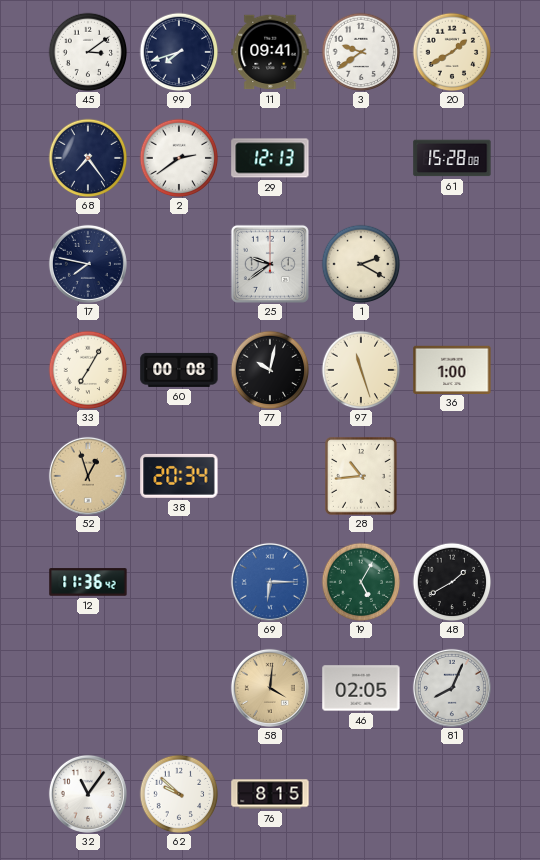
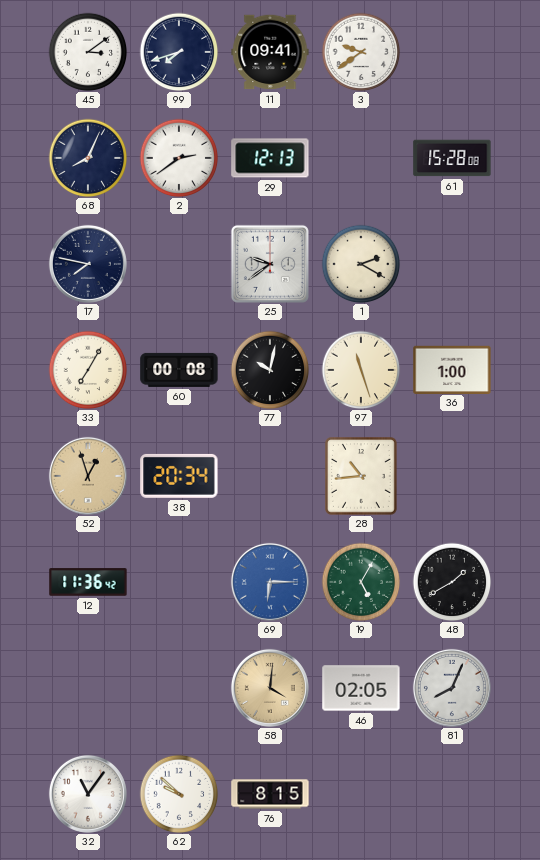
20: 1:40 -> none
68: 7:24 -> 8:04
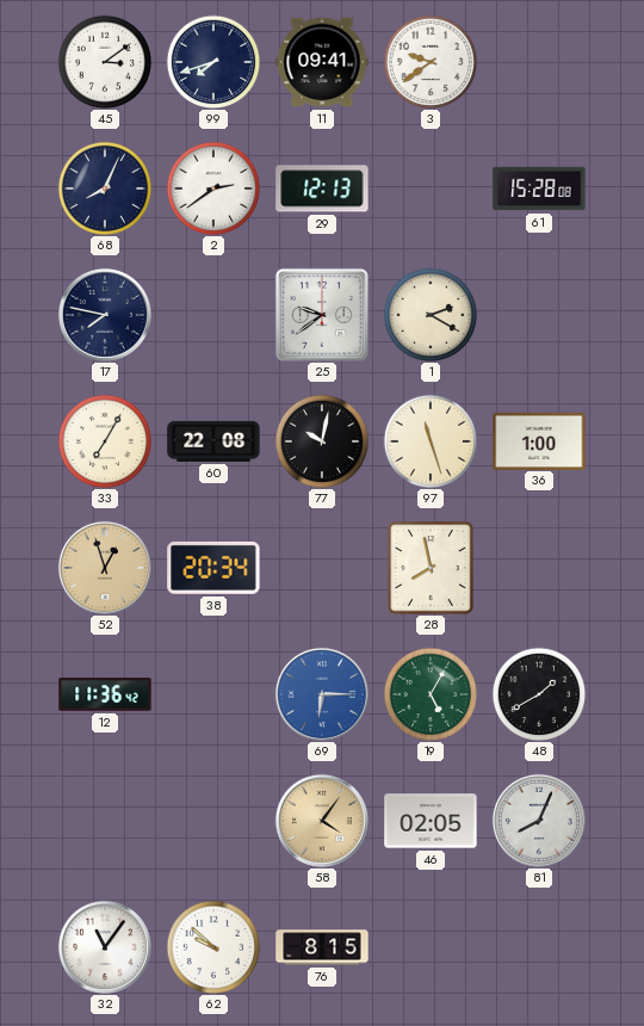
60: 00:08 -> 22:08
28: 10:44 -> 7:58
58: 4:01 -> 4:06
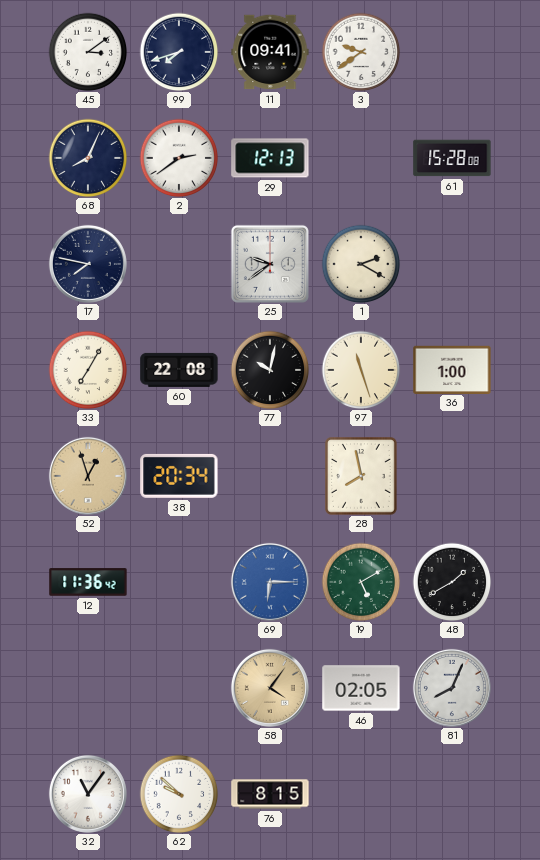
19: 5:05 -> 5:10
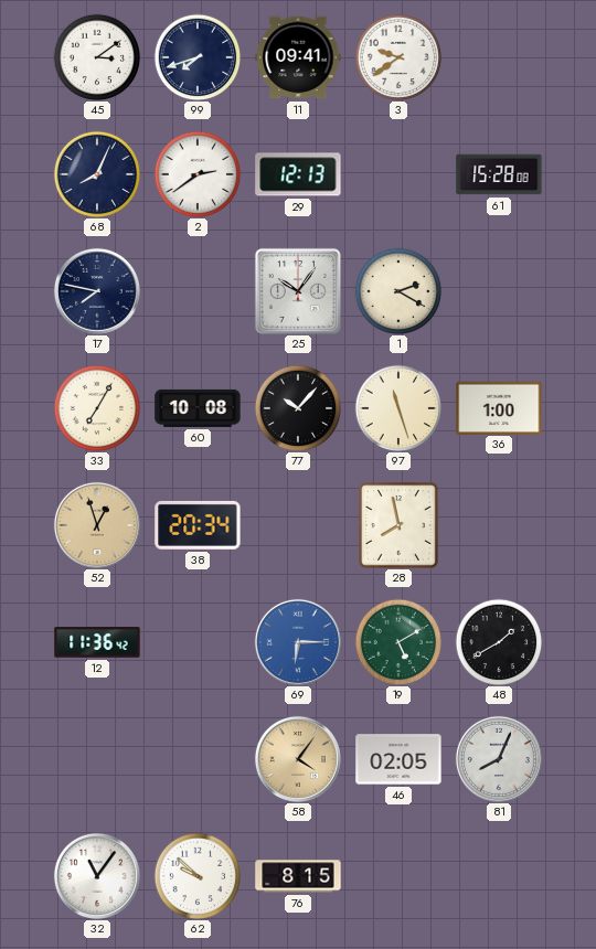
25: 9:39 -> 10:06
60: 22:08 -> 10:08
77: 10:02 -> 10:07
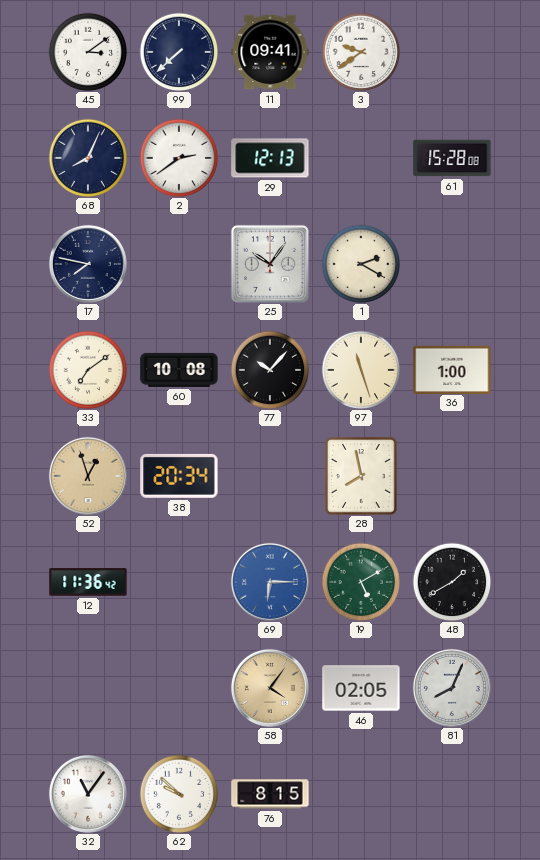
99: 7:42 -> 7:38
33: 7:05 -> 7:09
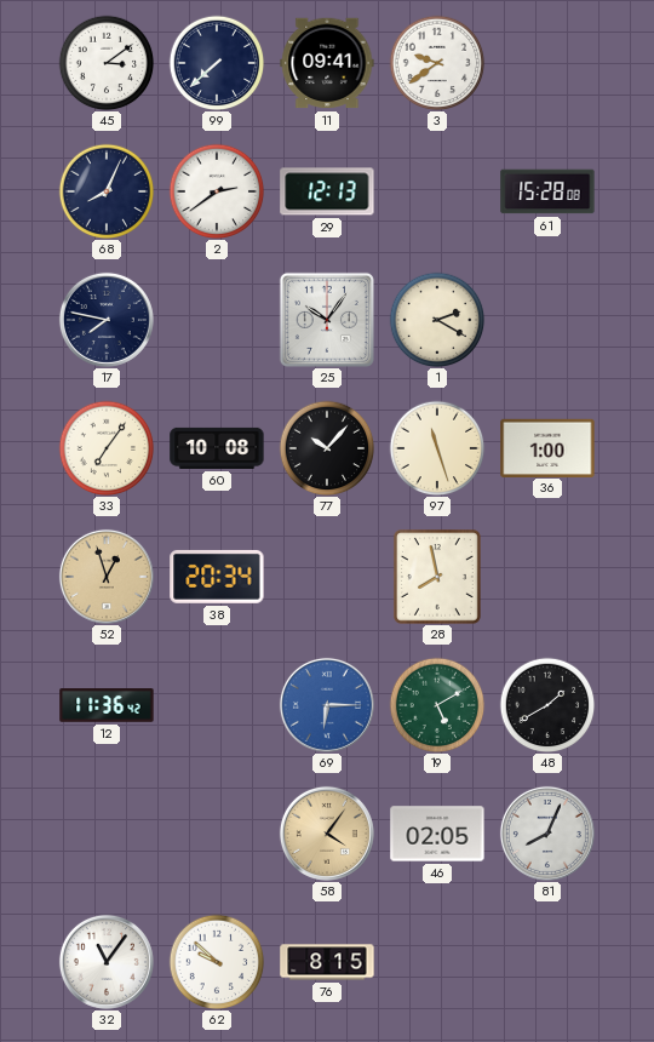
33: 7:09 -> 7:06
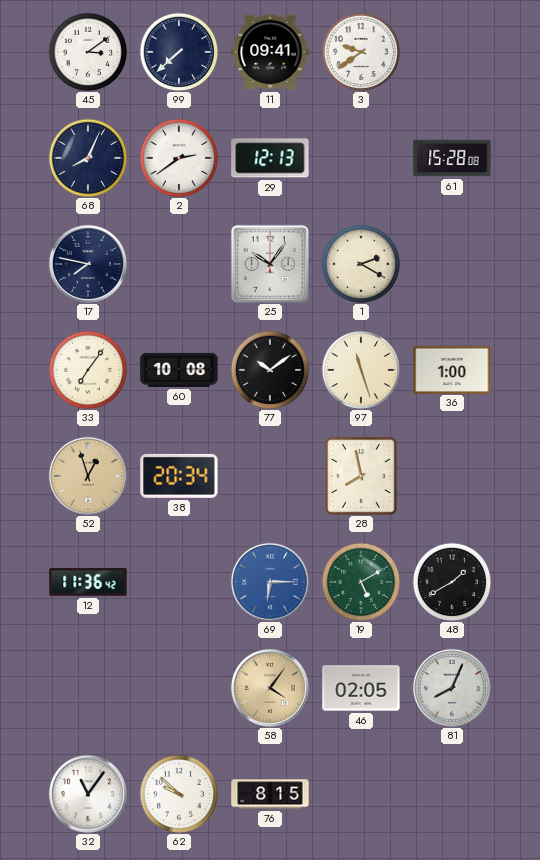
77: 10:07 -> 10:09
